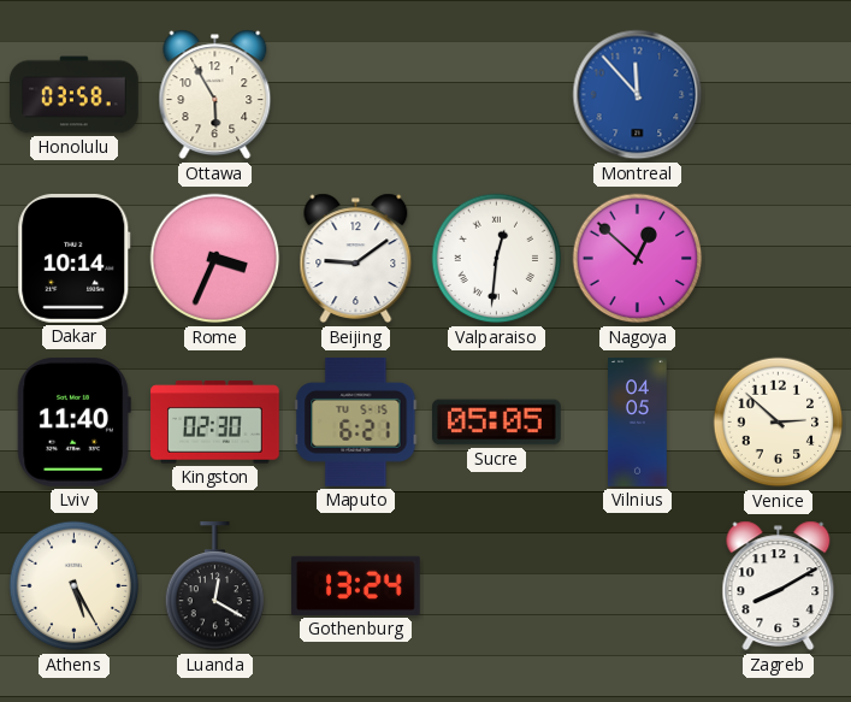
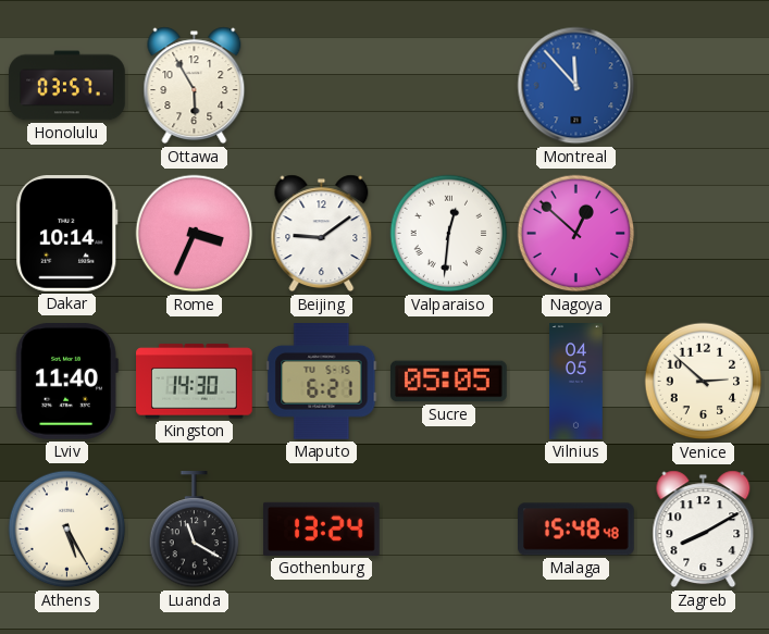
Honolulu: 03:58 -> 03:57
Kingston: 02:30 -> 14:30
Luanda: 12:20 -> 11:20
Malaga: none -> 15:48
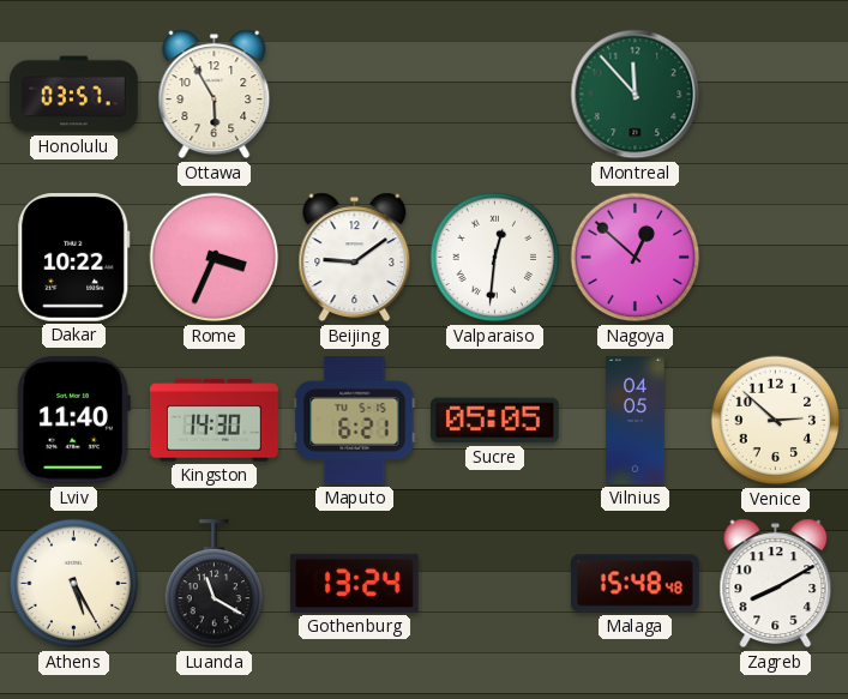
Montreal dial: blue -> green
Dakar: 10:14 -> 10:22
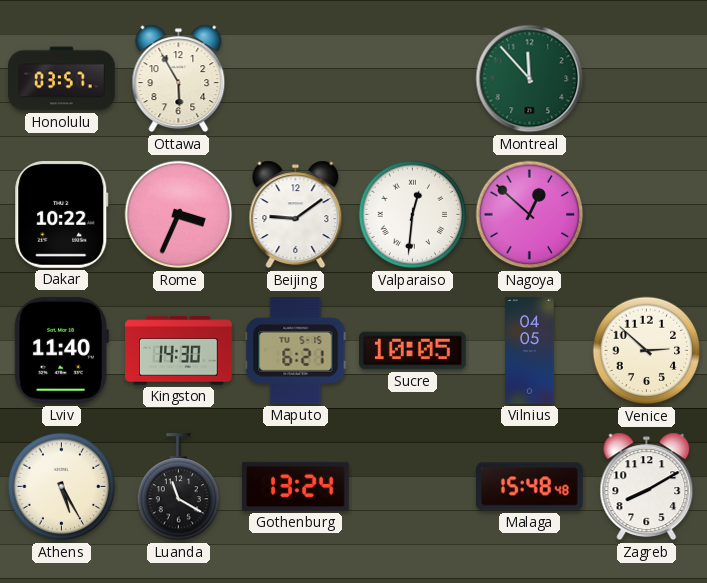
Sucre: 05:05 -> 10:05
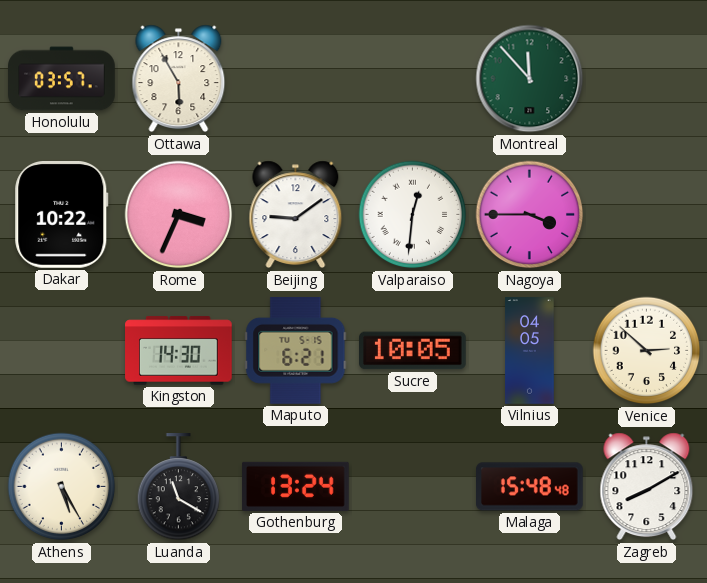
Nagoya: 12:52 -> 3:45
Lviv: 11:40 -> none
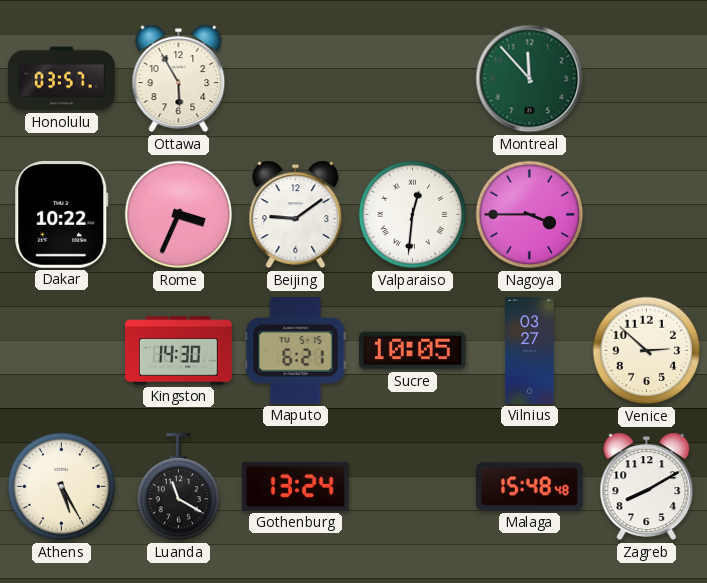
Vilnius: 04:05 -> 03:27
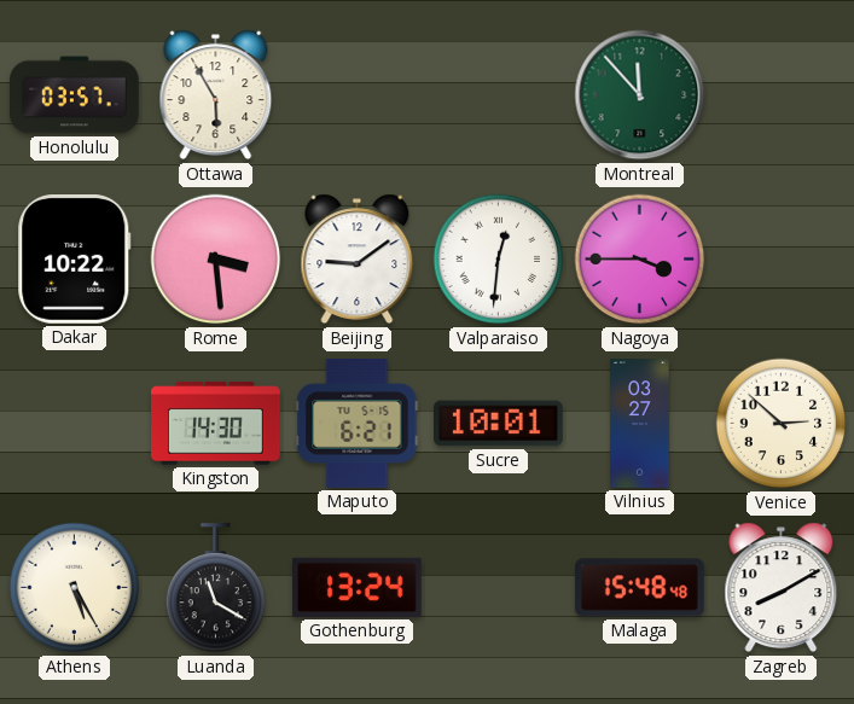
Rome: 3:34 -> 3:29
Sucre: 10:05 -> 10:01
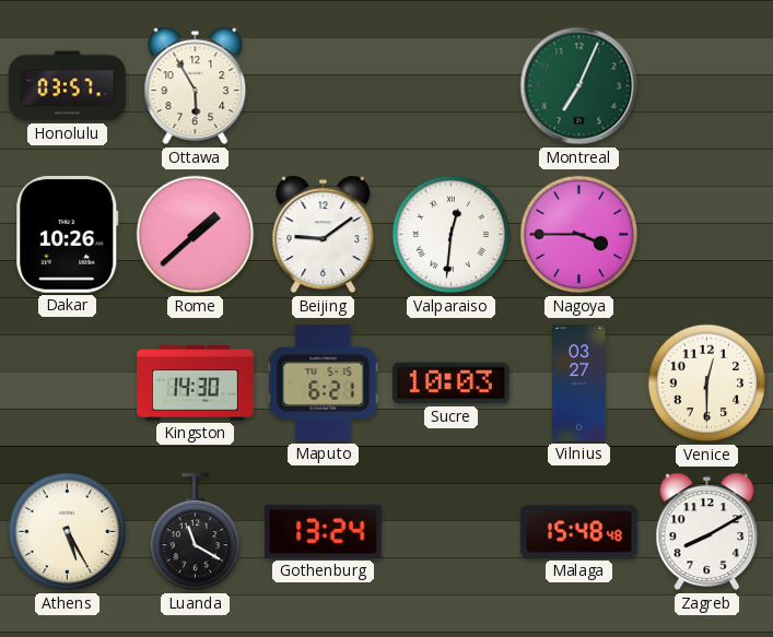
Montreal: 11:53 -> 7:04
Dakar: 10:22 -> 10:26
Rome: 3:29 -> 1:38
Sucre: 10:01 -> 10:03
Venice: 2:52 -> 12:30
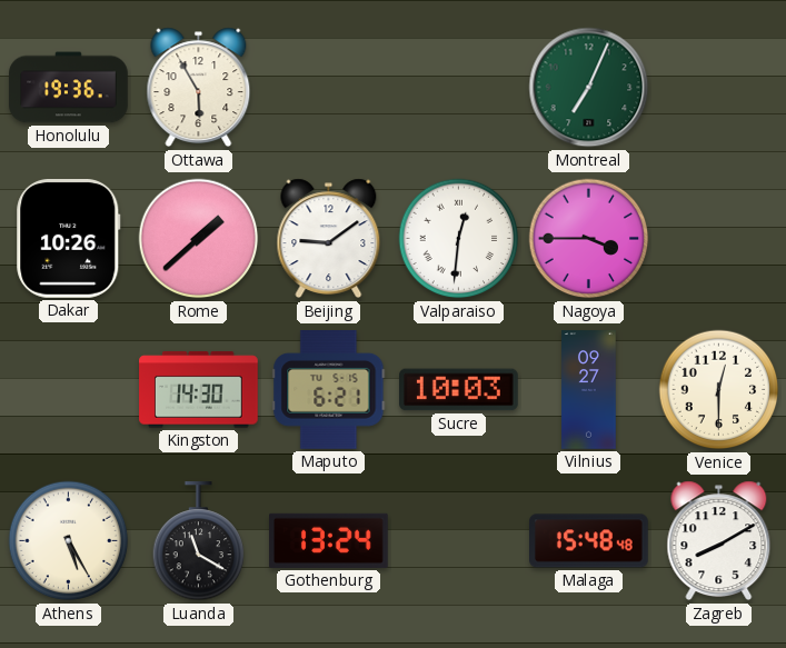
Honolulu: 03:57 -> 19:36
Vilnius: 03:27 -> 09:27
